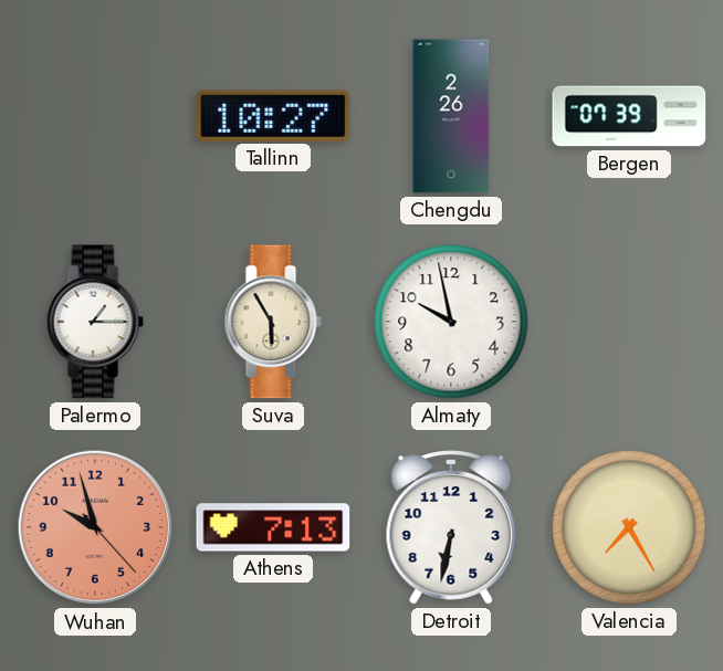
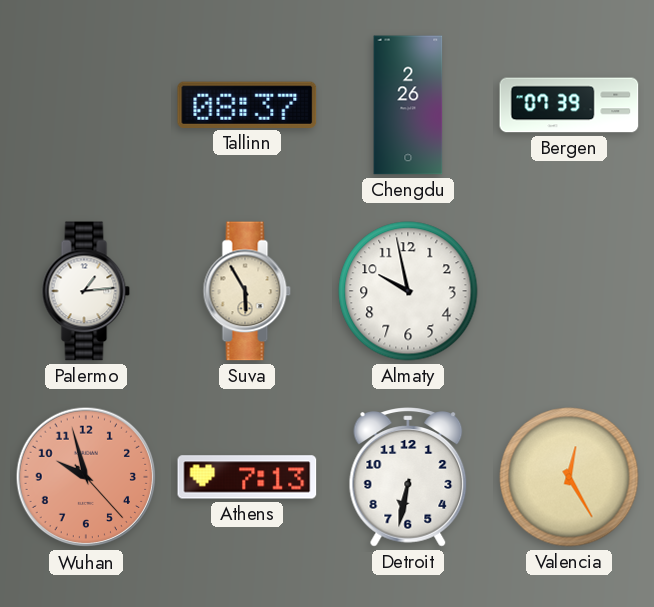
Tallinn: 10:27 -> 08:37
Palermo: 1:15 -> 1:14
Valencia: 7:25 -> 12:25
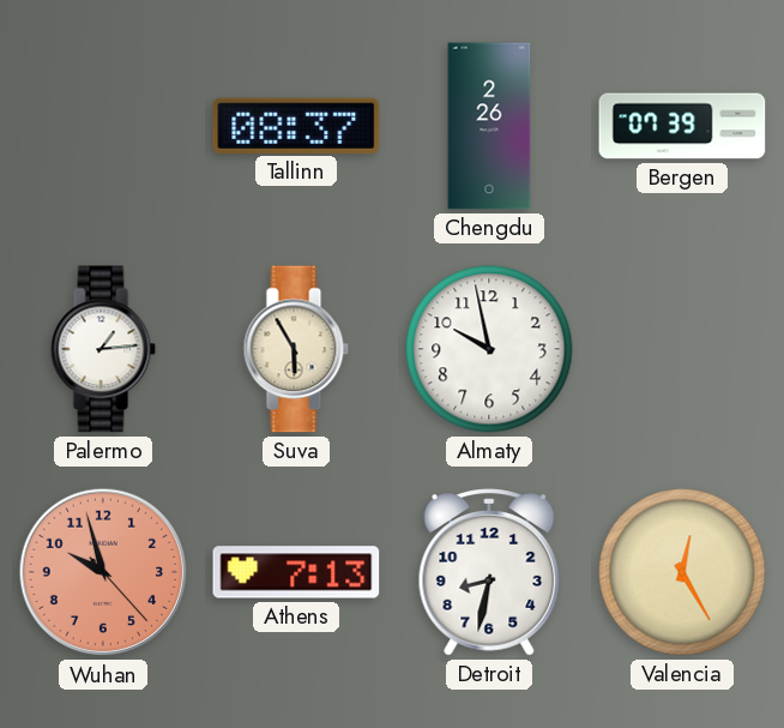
Detroit: 6:32 -> 8:32
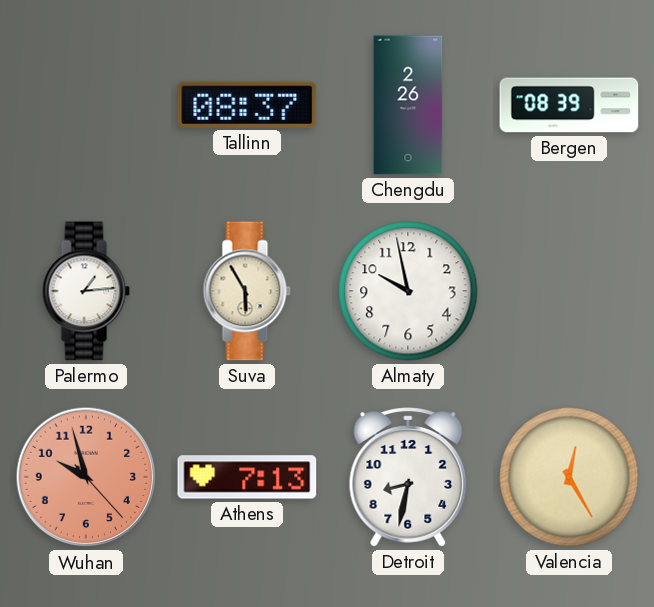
Bergen: 07:39 -> 08:39
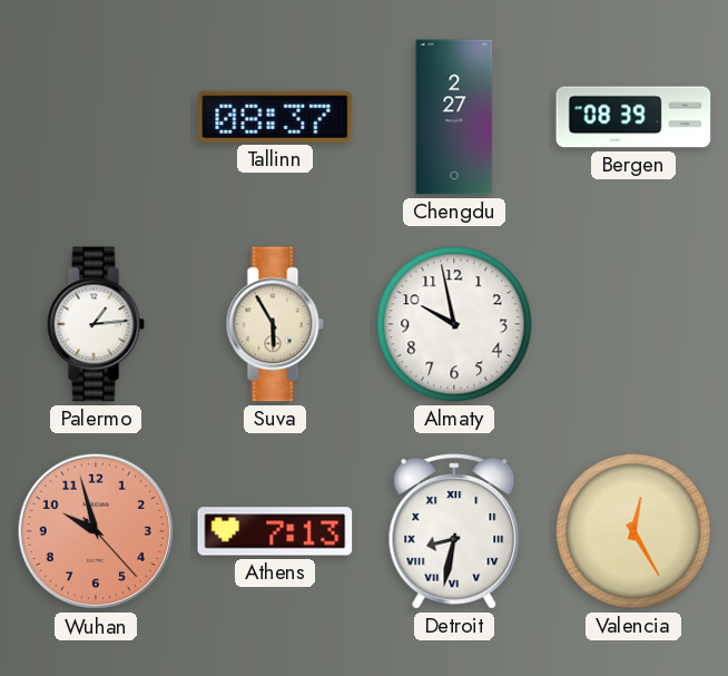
Chengdu: 2:26 -> 2:27
Detroit numerals: Arabic -> Roman
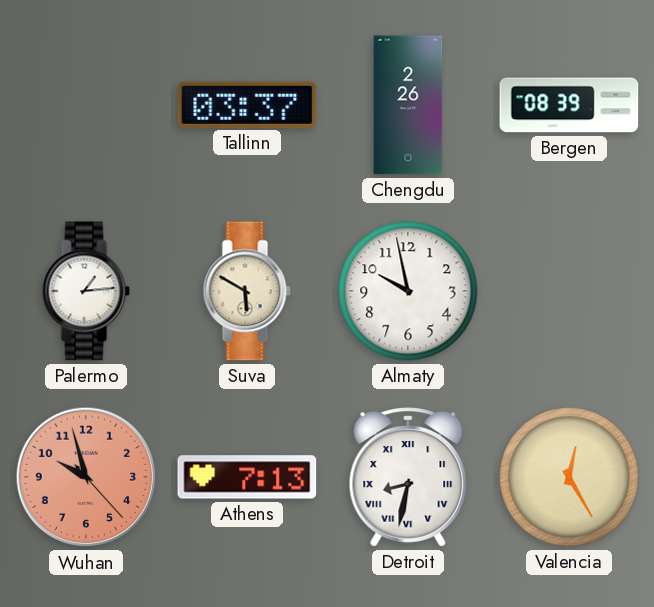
Tallinn: 08:37 -> 03:37
Chengdu: 2:27 -> 2:26
Suva: 5:55 -> 5:50
